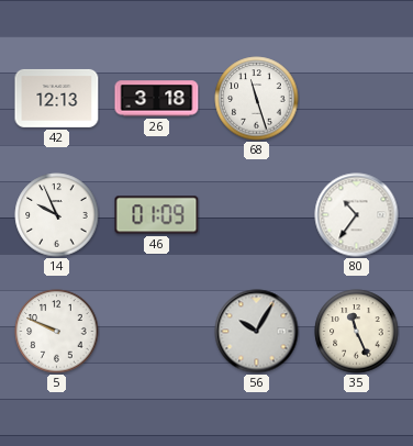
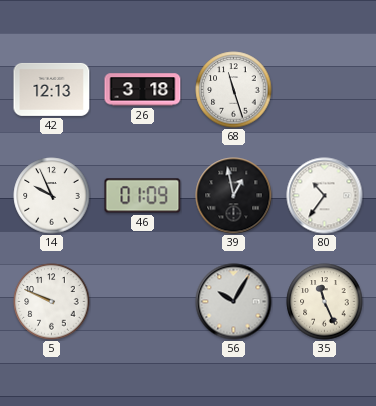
39: none -> 12:58
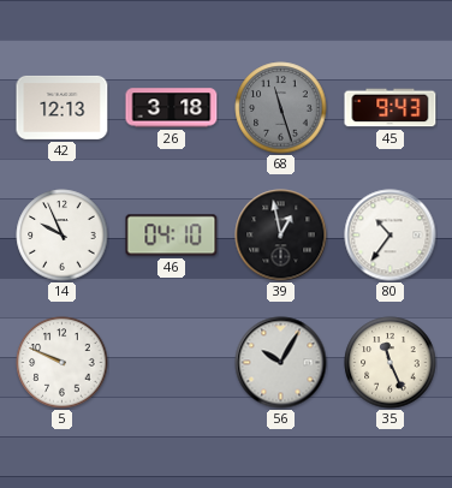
68 dial: white -> grey
45: none -> 9:43
46: 01:09 -> 04:10
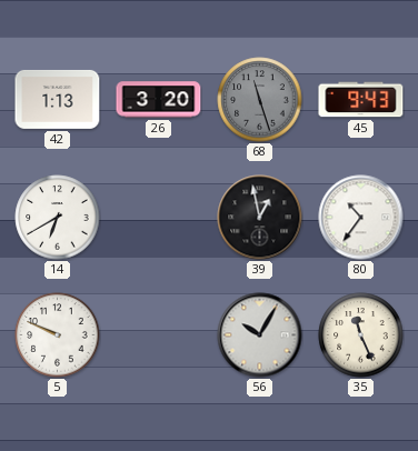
42: 12:13 -> 1:13
26: 3:18 -> 3:20
14: 9:56 -> 6:40
46: 04:10 -> none
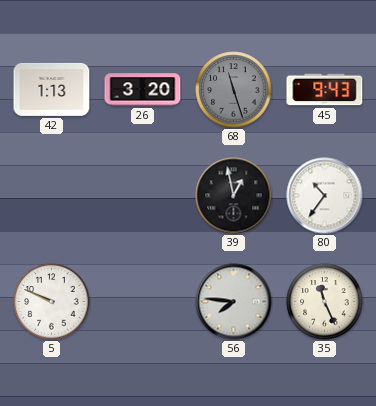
14: 6:40 -> none
56: 10:05 -> 7:46
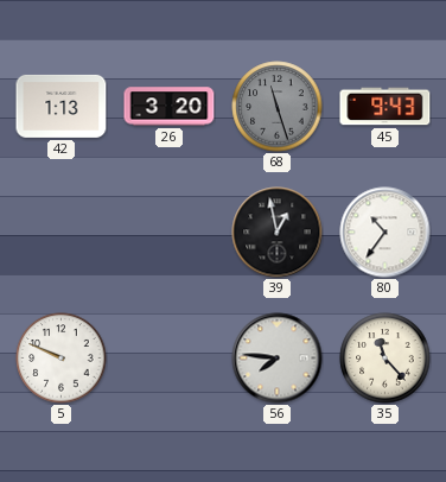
35: 11:26 -> 11:23
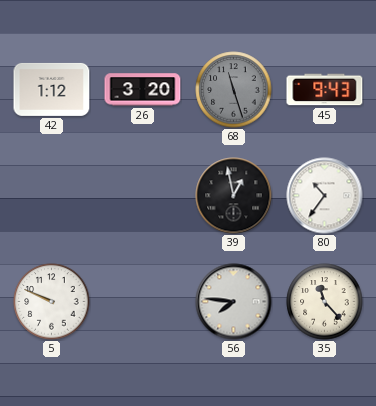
42: 1:13 -> 1:12
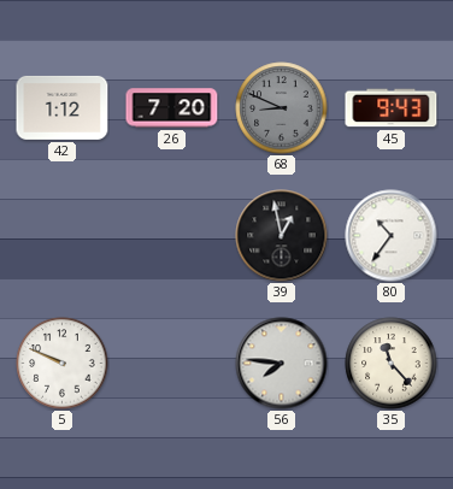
26: 3:20 -> 7:20
68: 11:27 -> 8:49
